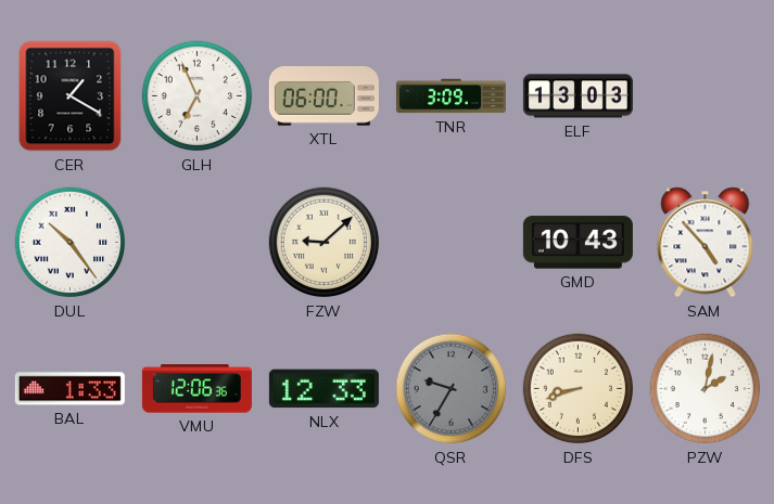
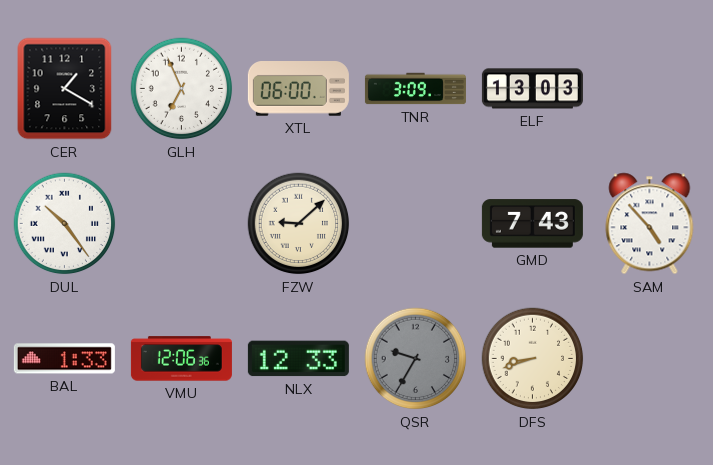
GMD: 10:43 -> 7:43
PZW: 2:02 -> none
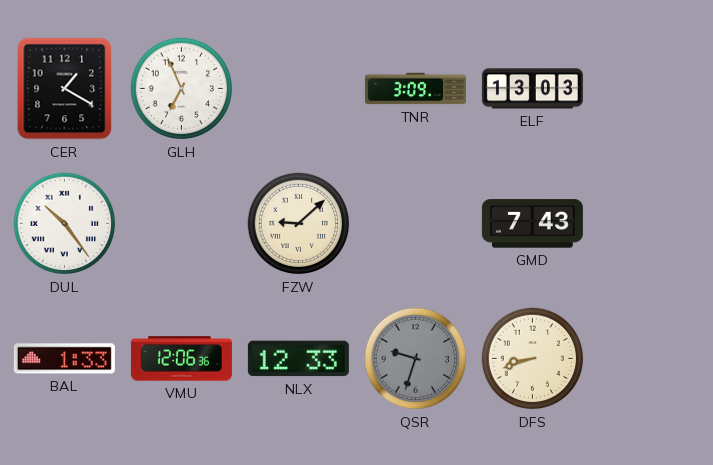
XTL: 06:00 -> none
SAM: 4:53 -> none
QSR: 9:35 -> 9:33
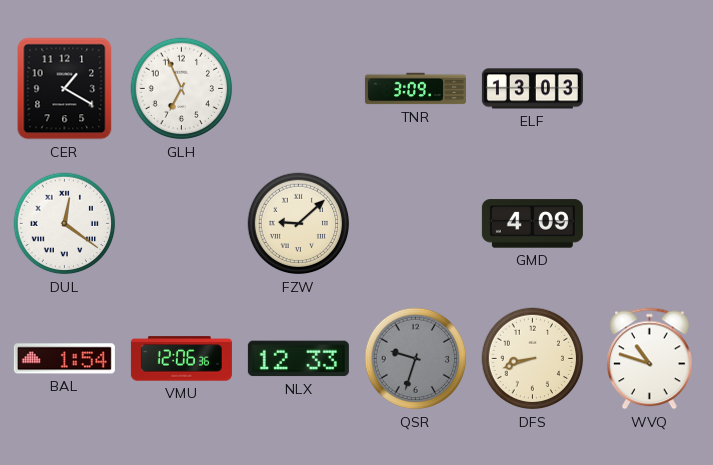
DUL: 10:24 -> 12:21
GMD: 7:43 -> 4:09
BAL: 1:33 -> 1:54
WVQ: none -> 10:48
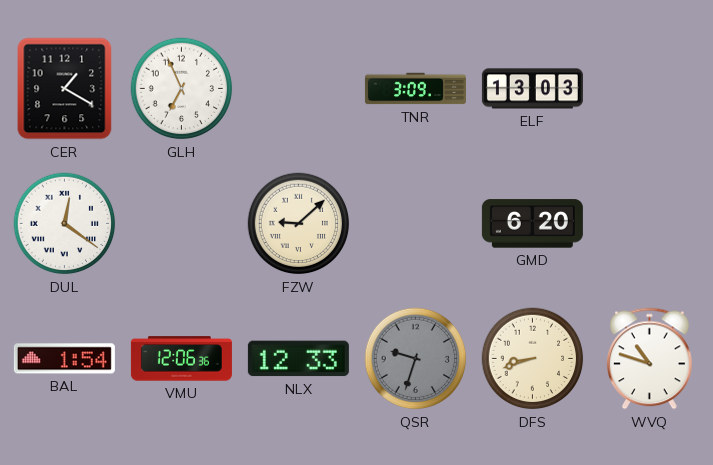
GMD: 4:09 -> 6:20
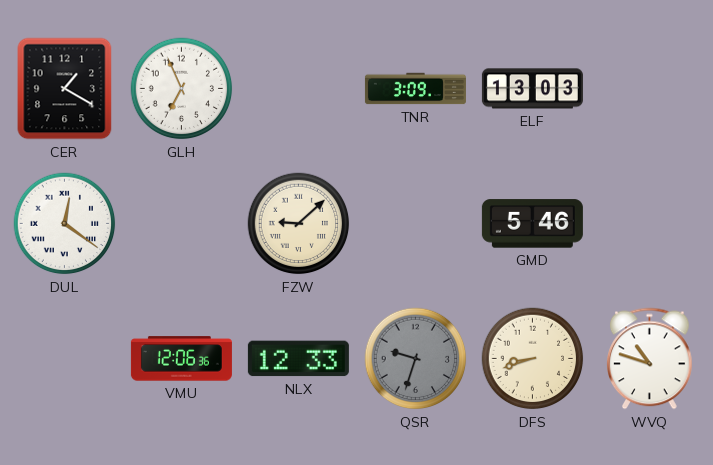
GMD: 6:20 -> 5:46
BAL: 1:54 -> none
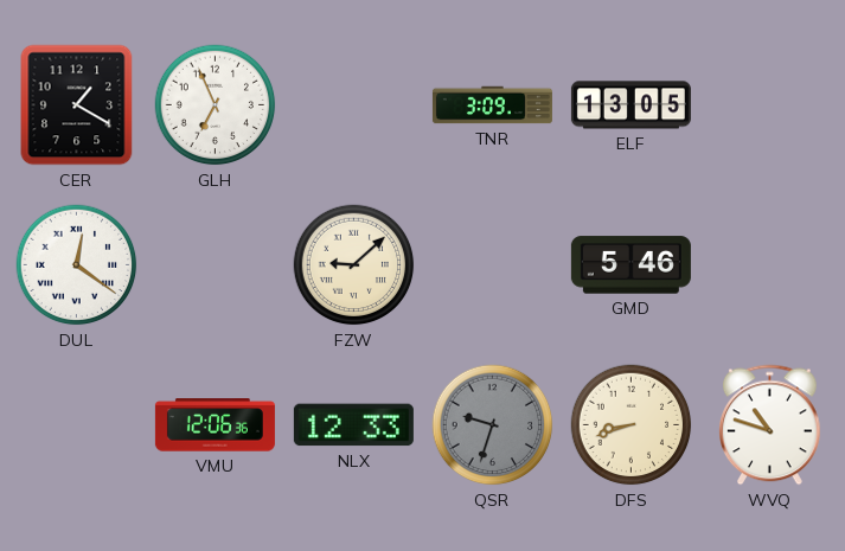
ELF: 13:03 -> 13:05
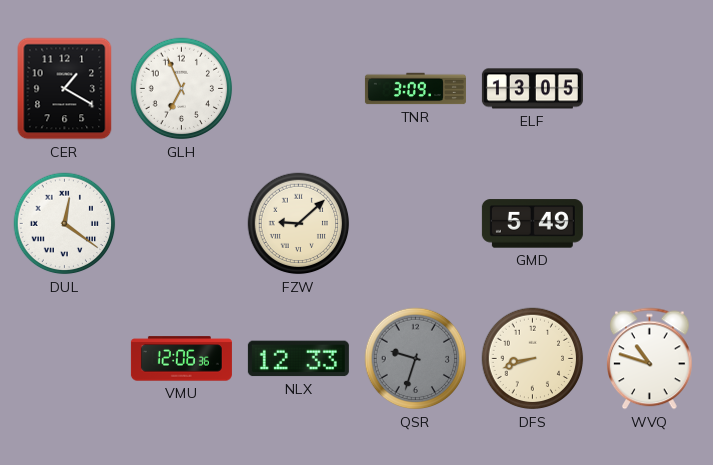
GMD: 5:46 -> 5:49
